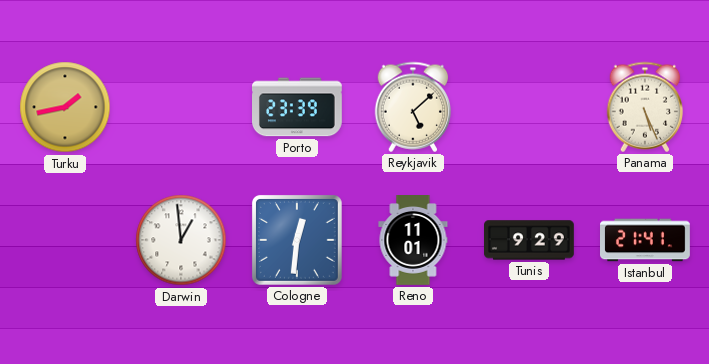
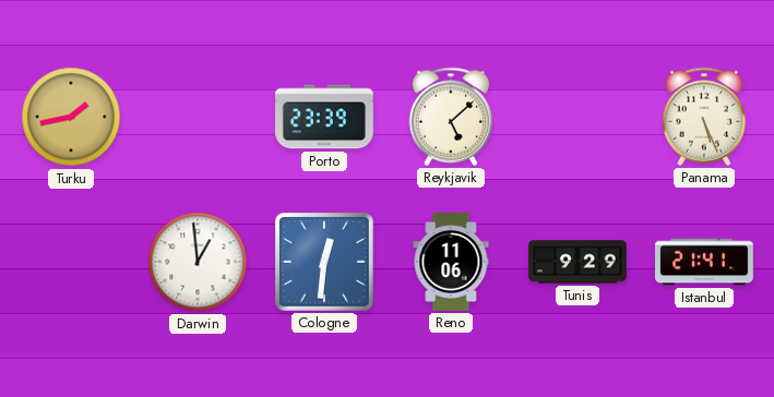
Reno: 11:01 -> 11:06
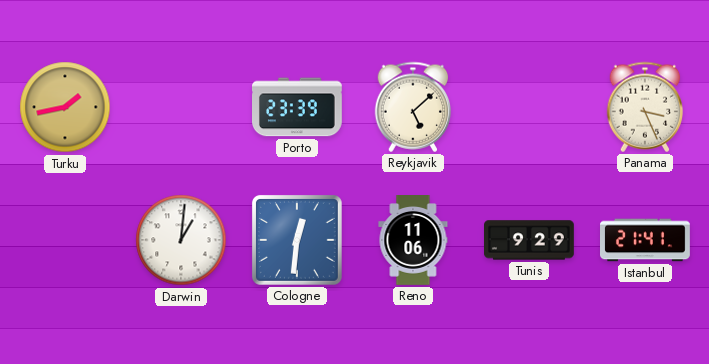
Panama: 5:26 -> 3:26
Darwin: 12:59 -> 1:01
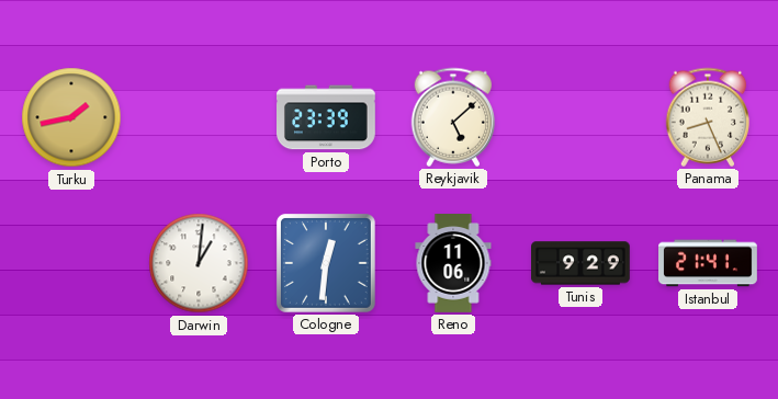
Panama: 3:26 -> 8:26
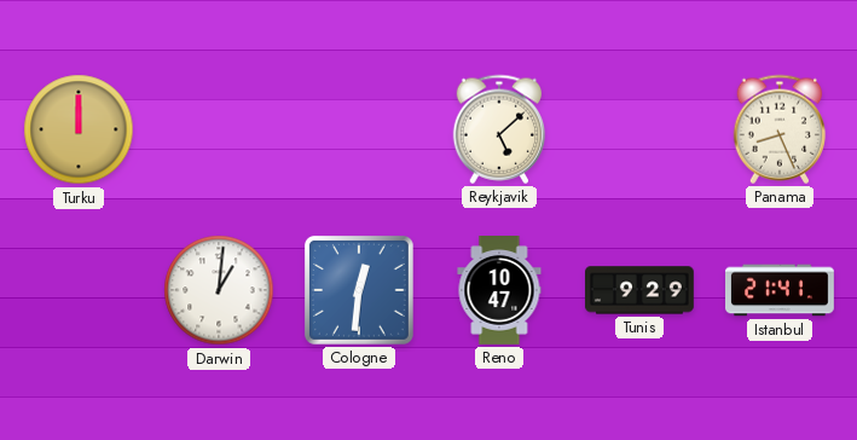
Turku: 1:43 -> 12:00
Porto: 23:39 -> none
Reno: 11:06 -> 10:47
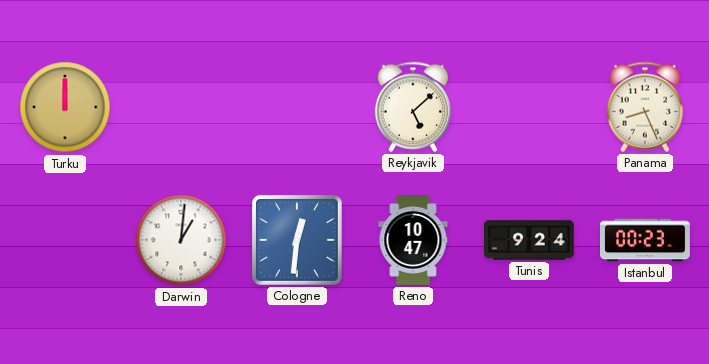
Tunis: 9:29 -> 9:24
Istanbul: 21:41 -> 00:23
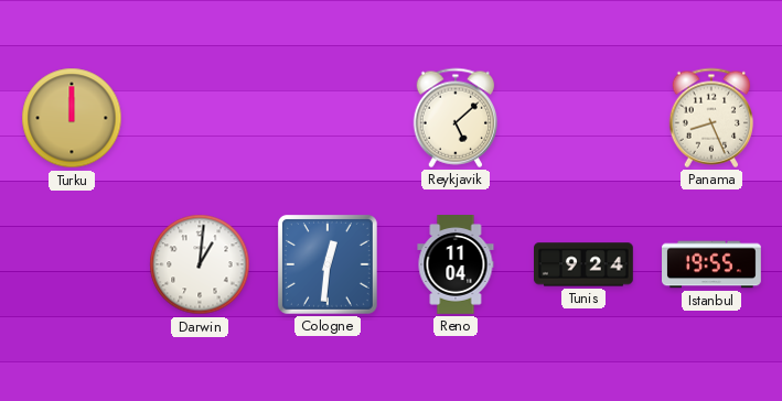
Reno: 10:47 -> 11:04
Istanbul: 00:23 -> 19:55
